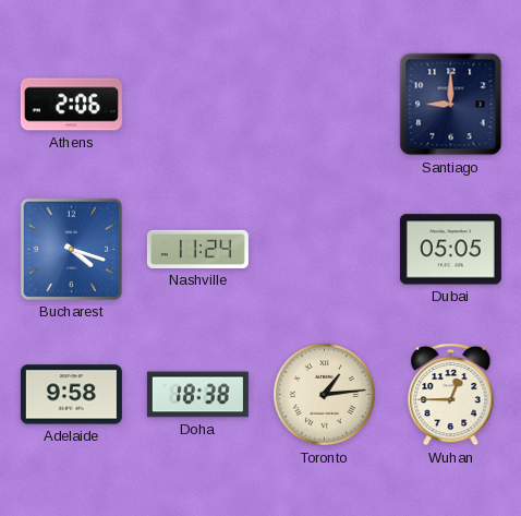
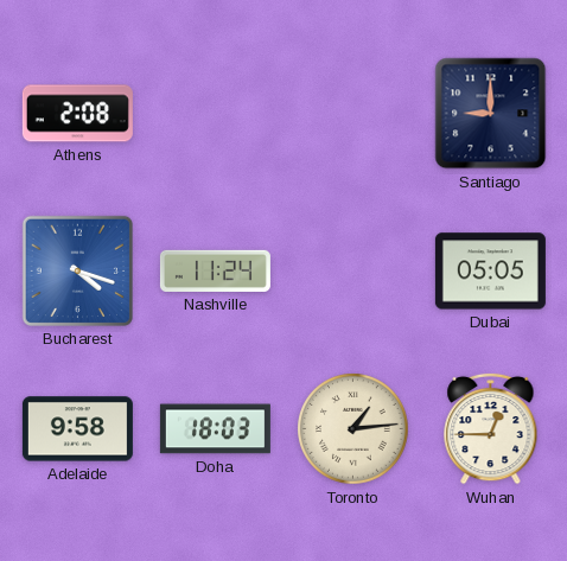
Athens: 2:06 -> 2:08
Doha: 18:38 -> 18:03
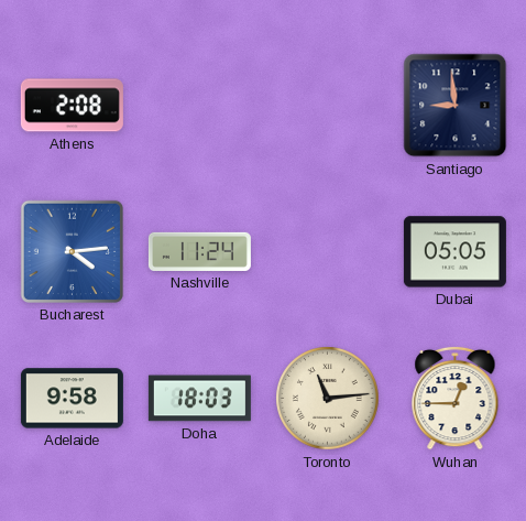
Santiago: 9:00 -> 8:59
Bucharest: 4:18 -> 4:14
Toronto: 1:14 -> 11:14
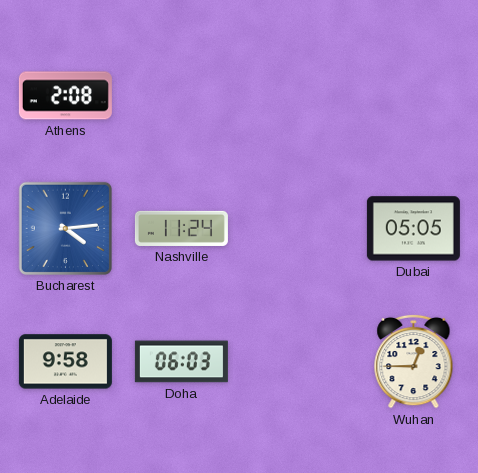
Santiago: 8:59 -> none
Doha: 18:03 -> 06:03
Toronto: 11:14 -> none
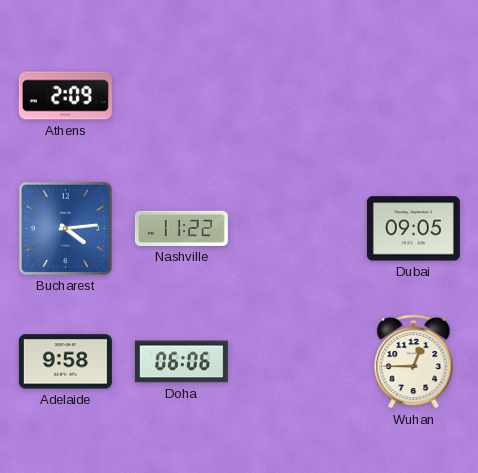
Athens: 2:08 -> 2:09
Nashville: 11:24 -> 11:22
Dubai: 05:05 -> 09:05
Doha: 06:03 -> 06:06
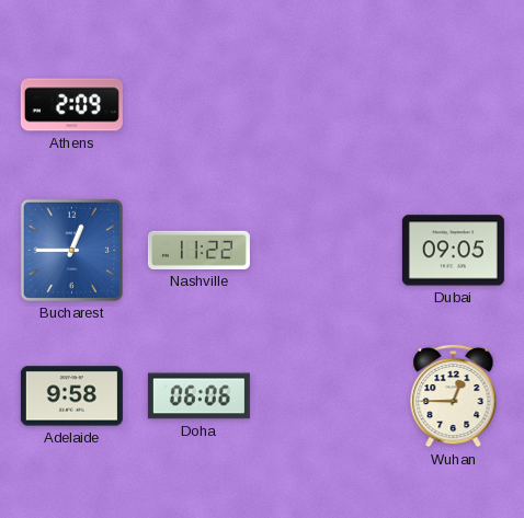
Bucharest: 4:14 -> 12:45
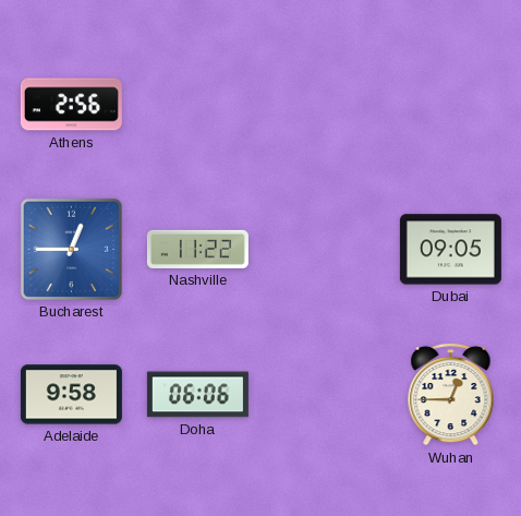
Athens: 2:09 -> 2:56
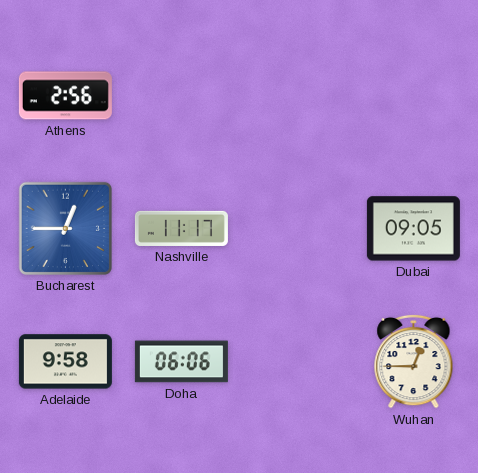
Nashville: 11:22 -> 11:17
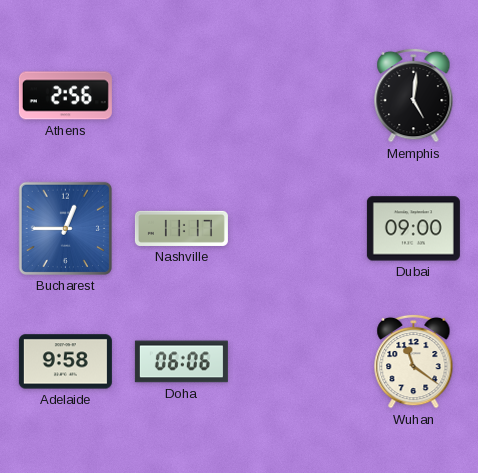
Memphis: none -> 5:01
Dubai: 09:05 -> 09:00
Wuhan: 12:45 -> 11:21
